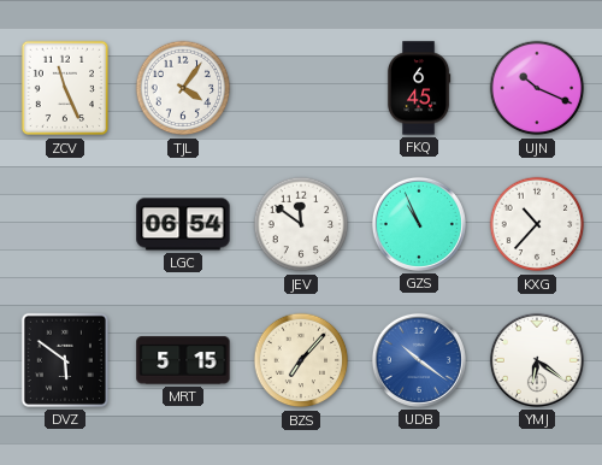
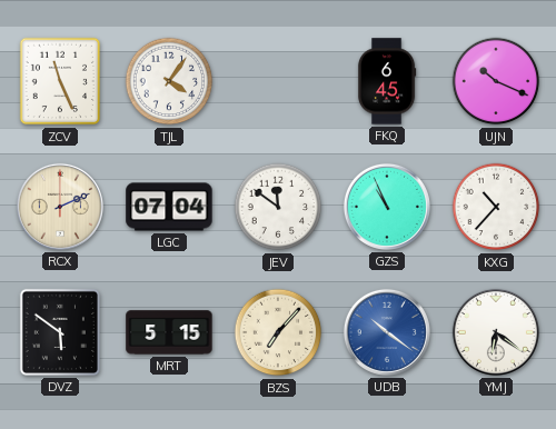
RCX: none -> 2:11
LGC: 06:54 -> 07:04
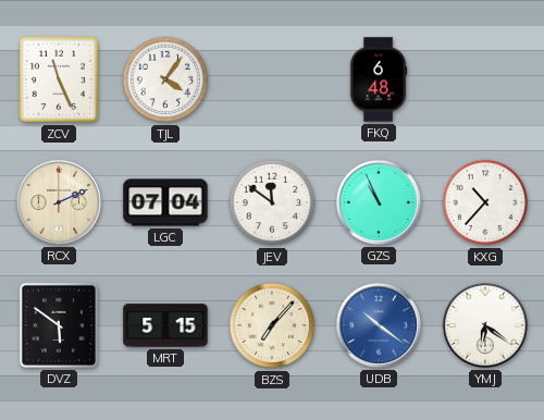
FKQ: 6:45 -> 6:48
UJN: 10:19 -> none
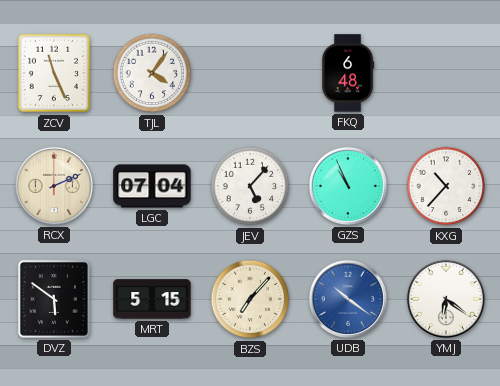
JEV: 11:51 -> 5:07
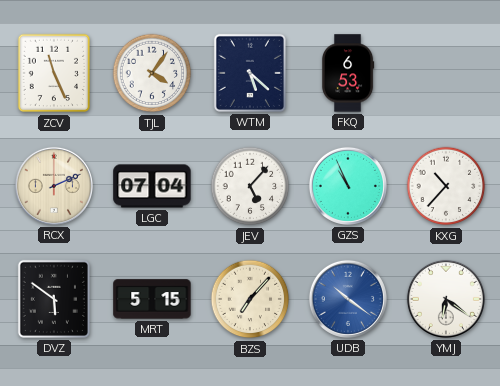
WTM: none -> 5:22
FKQ: 6:48 -> 6:53
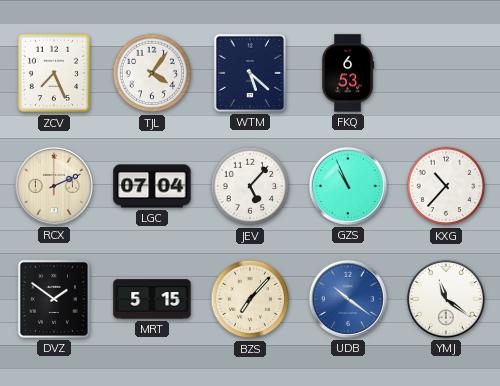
ZCV: 11:26 -> 7:26
DVZ: 5:51 -> 1:51
YMJ: 6:21 -> 11:21
